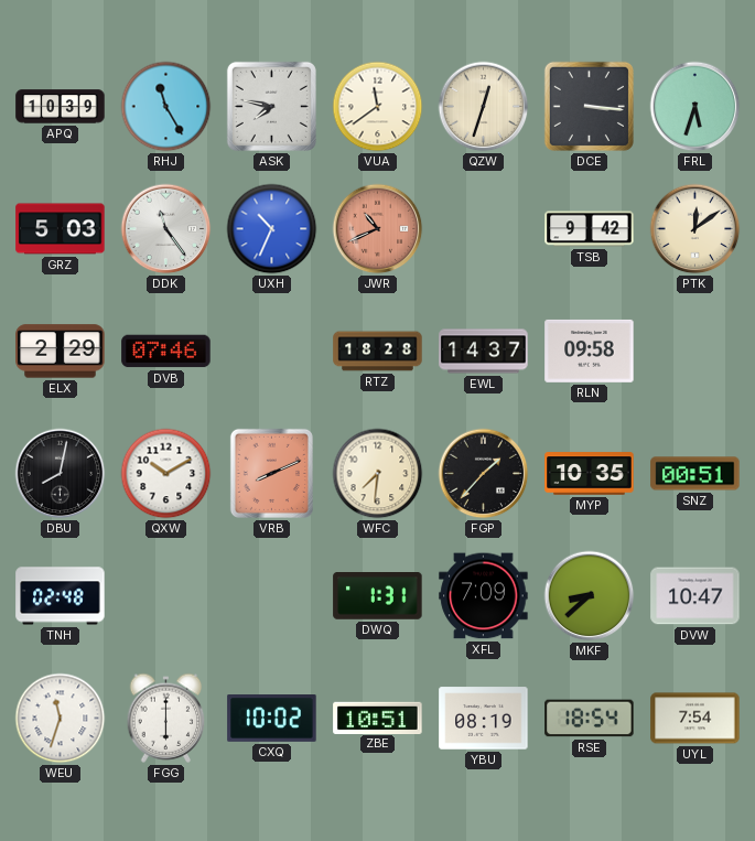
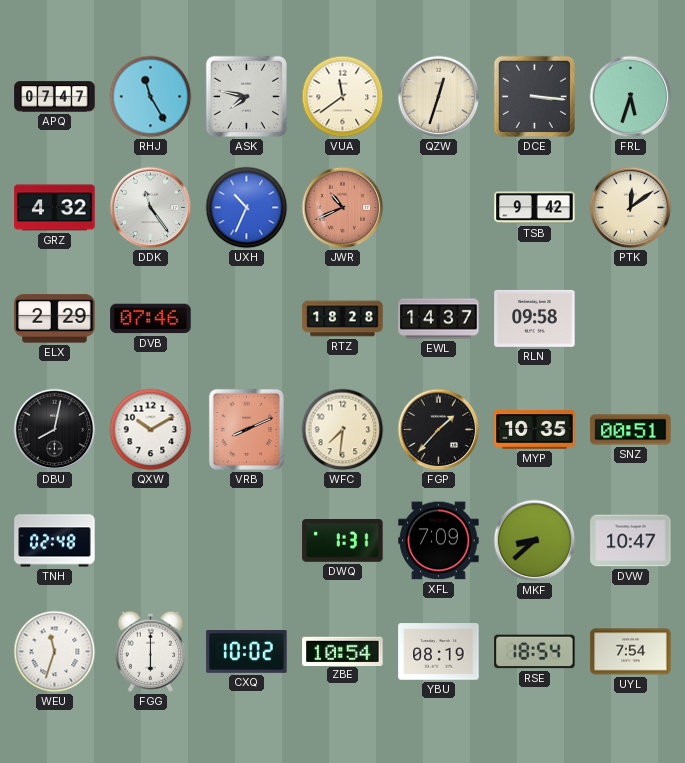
APQ: 10:39 -> 07:47
GRZ: 5:03 -> 4:32
ZBE: 10:51 -> 10:54
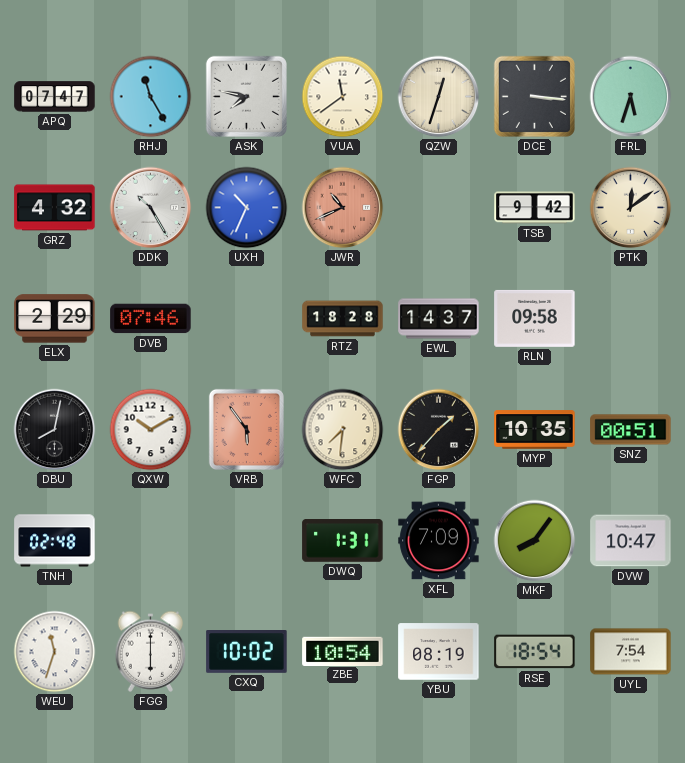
DDK: 11:24 -> 10:25
VRB: 8:11 -> 5:54
MKF: 8:38 -> 8:06
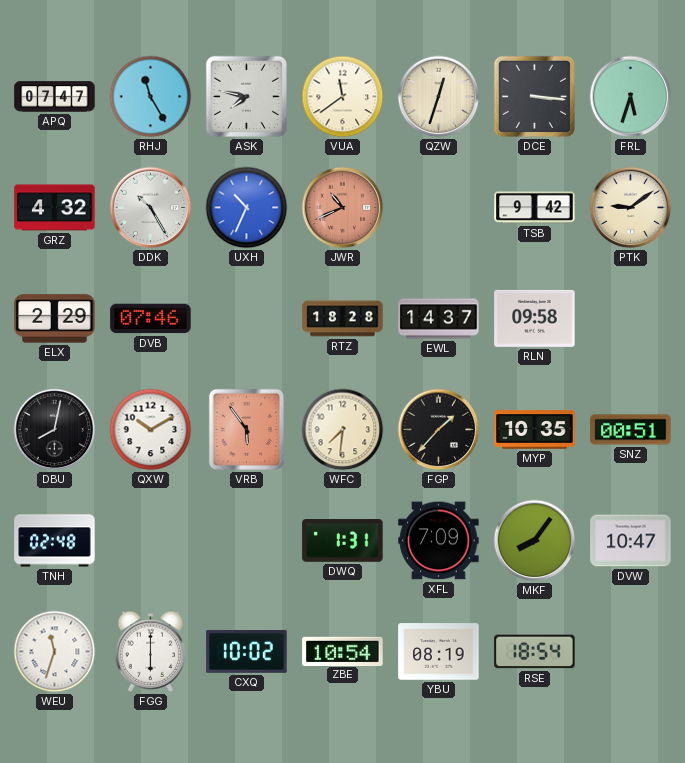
PTK: 12:09 -> 9:09
UYL: 7:54 -> none
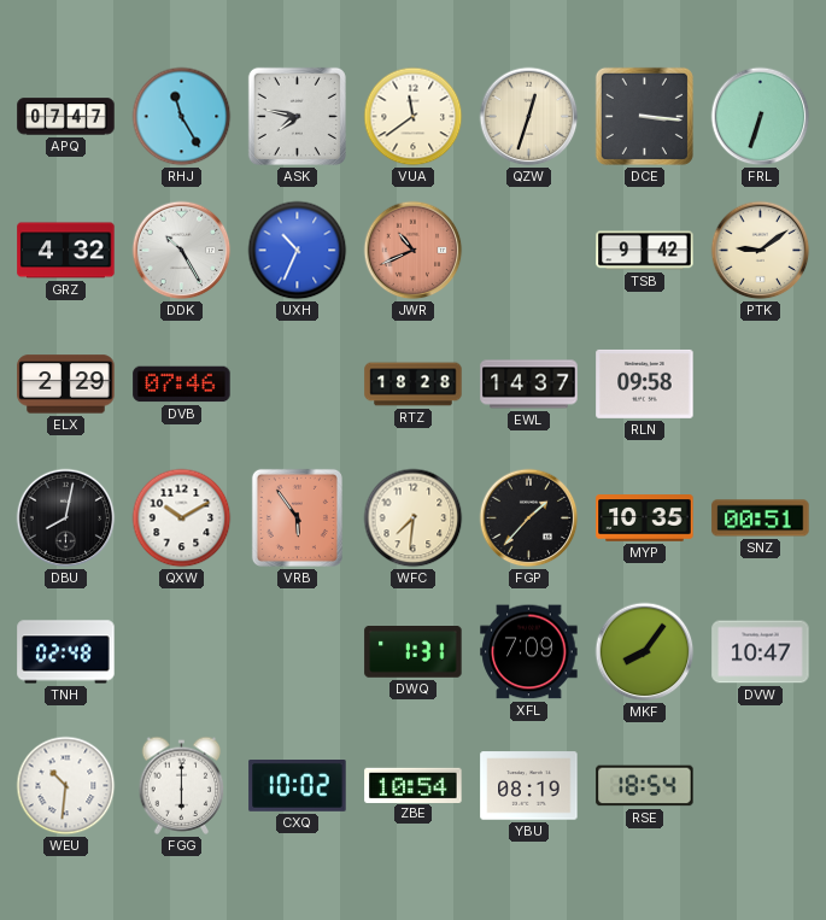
FRL: 5:33 -> 6:33
WEU: 11:33 -> 10:31
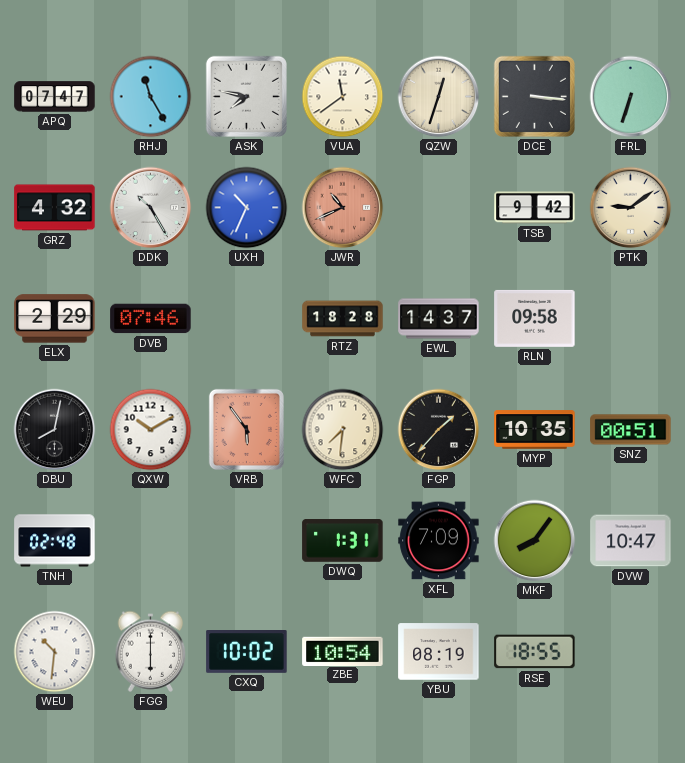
RSE: 18:54 -> 18:55
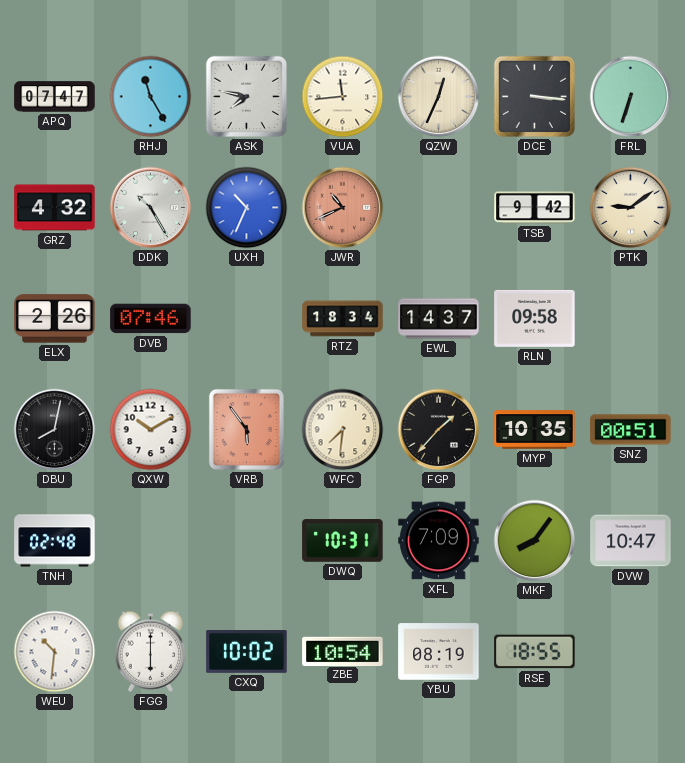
VUA: 11:39 -> 11:44
QZW: 12:33 -> 12:34
ELX: 2:29 -> 2:26
RTZ: 18:28 -> 18:34
DWQ: 1:31 -> 10:31
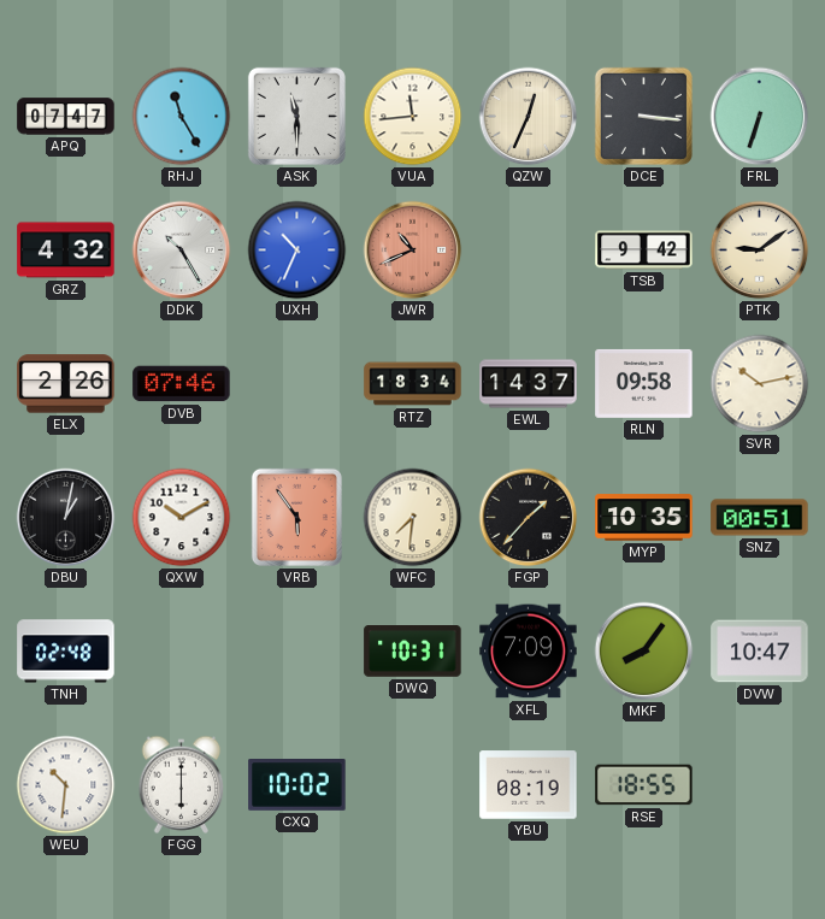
ASK: 7:47 -> 11:30
SVR: none -> 10:13
DBU: 8:02 -> 1:02
ZBE: 10:54 -> none
